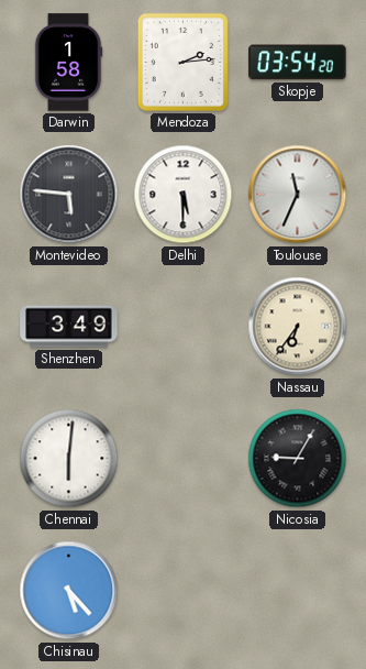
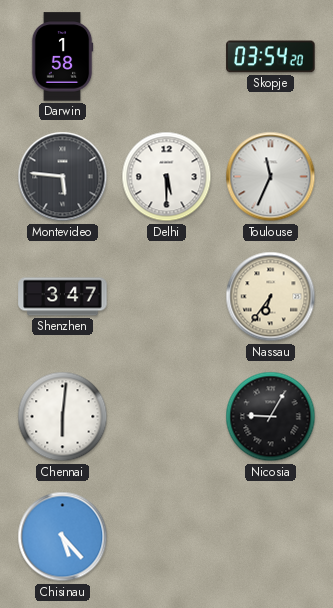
Mendoza: 2:14 -> none
Shenzhen: 3:49 -> 3:47
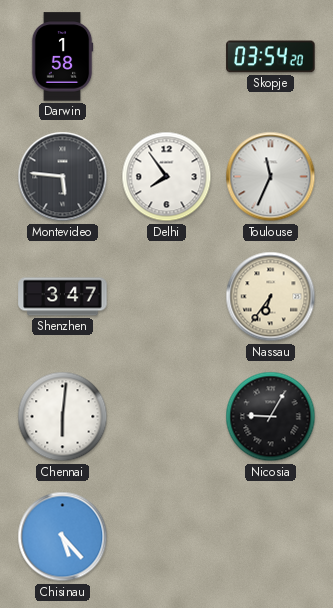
Delhi: 5:30 -> 7:54
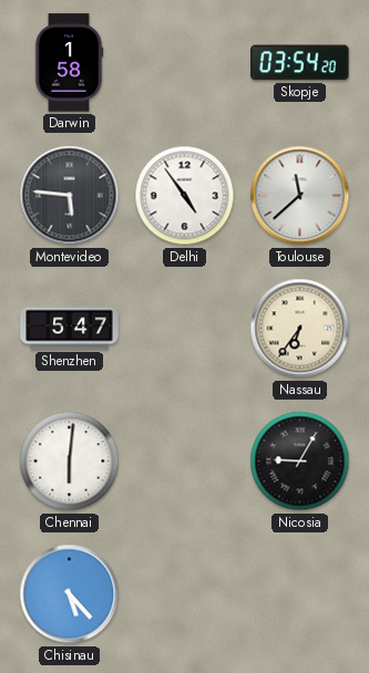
Delhi: 7:54 -> 4:54
Toulouse: 11:34 -> 11:38
Shenzhen: 3:47 -> 5:47
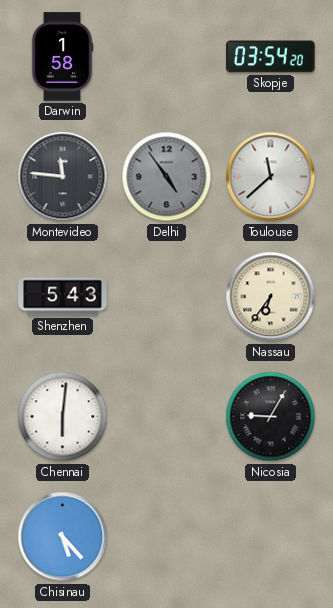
Montevideo: 5:46 -> 11:46
Delhi dial: white -> grey
Shenzhen: 5:47 -> 5:43
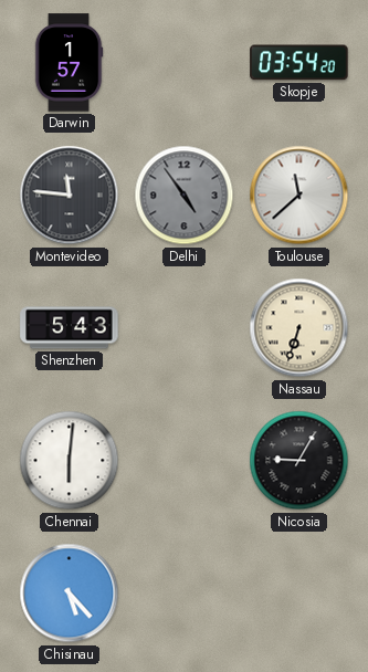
Darwin: 1:58 -> 1:57
Nassau: 6:36 -> 6:33
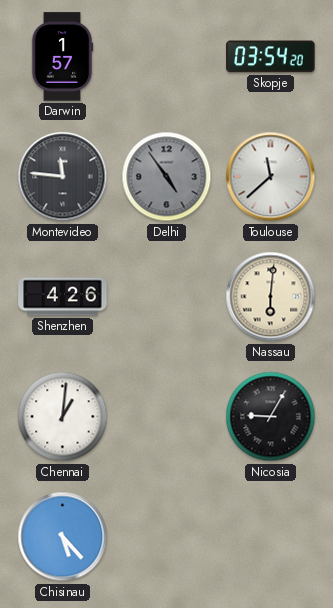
Shenzhen: 5:43 -> 4:26
Nassau: 6:33 -> 6:01
Chennai: 6:01 -> 1:01
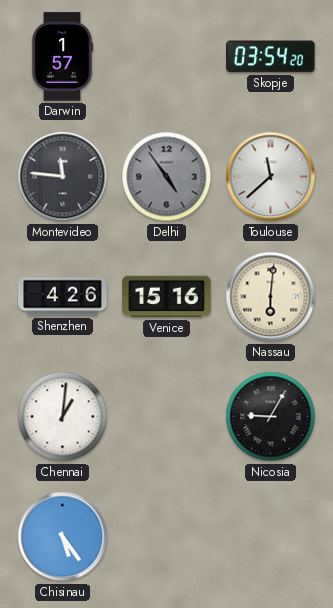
Venice: none -> 15:16
Chisinau: 5:23 -> 5:24
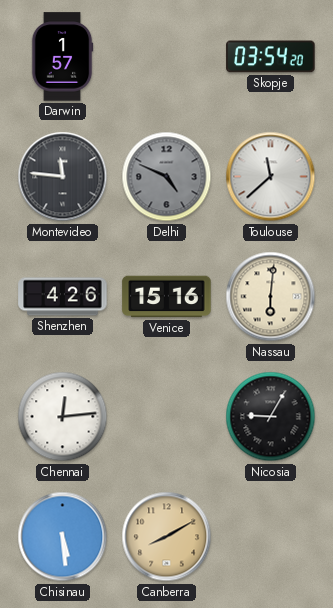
Delhi: 4:54 -> 4:49
Chennai: 1:01 -> 12:14
Chisinau: 5:24 -> 5:29
Canberra: none -> 8:10
